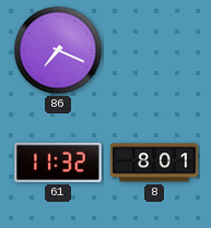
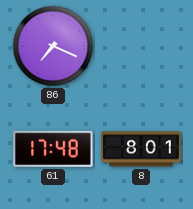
61: 11:32 -> 17:48
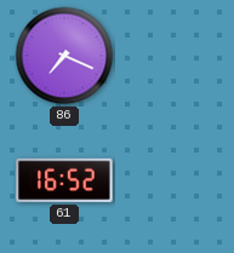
61: 17:48 -> 16:52
8: 8:01 -> none
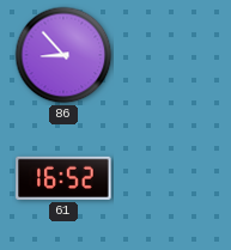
86: 7:19 -> 8:53
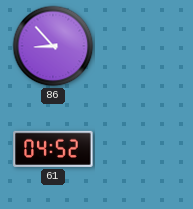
61: 16:52 -> 04:52
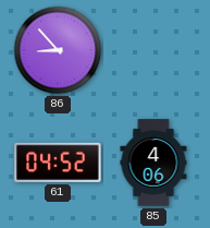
85: none -> 4:06
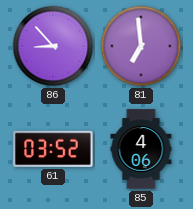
81: none -> 6:59
61: 04:52 -> 03:52
